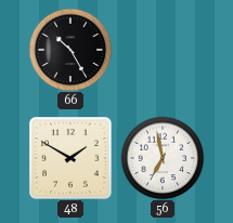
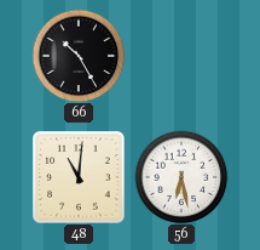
48: 1:50 -> 11:01
56: 6:58 -> 6:28
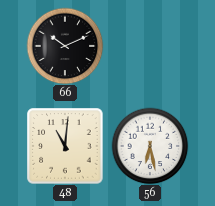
66: 10:25 -> 10:11
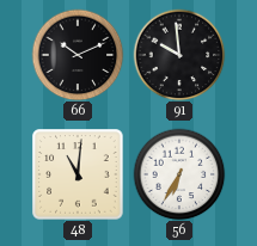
91: none -> 9:59
56: 6:28 -> 6:35
